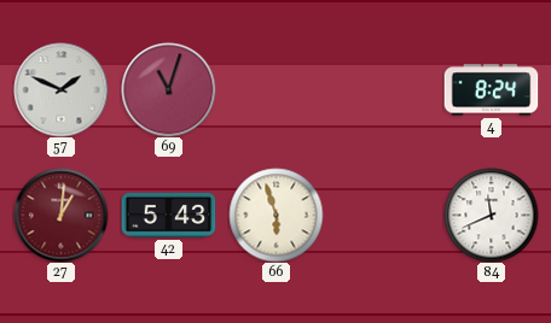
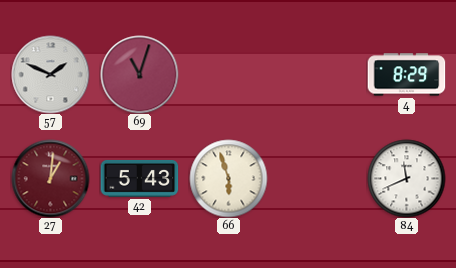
4: 8:24 -> 8:29
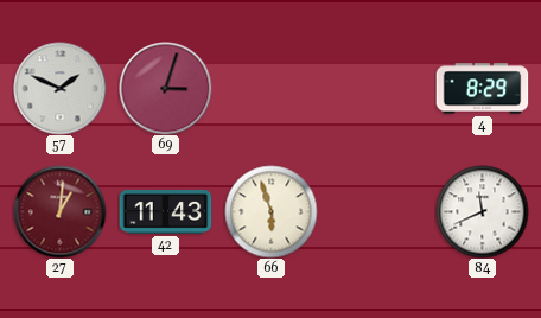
69: 11:03 -> 3:03
42: 5:43 -> 11:43
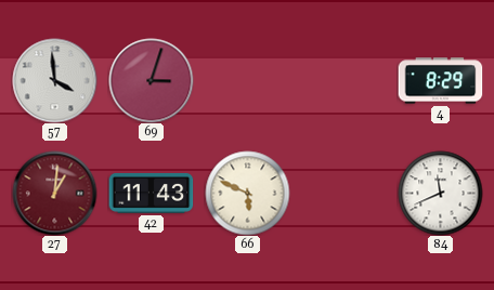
57: 1:49 -> 3:59
66: 5:57 -> 5:49
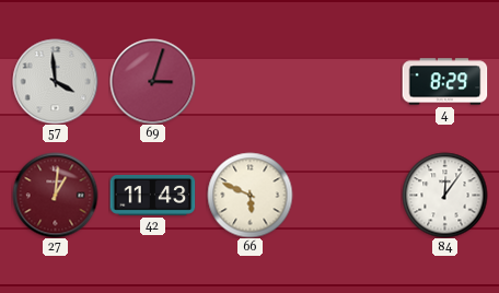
84: 11:41 -> 12:06
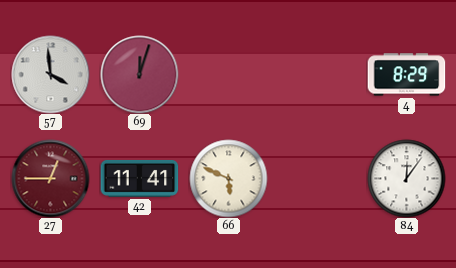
69: 3:03 -> 12:03
27: 1:01 -> 12:45
42: 11:43 -> 11:41
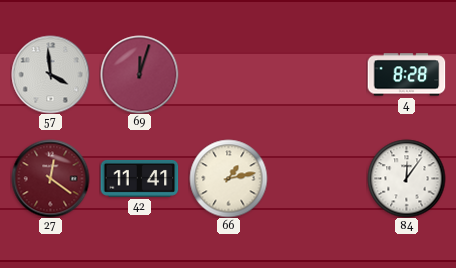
4: 8:29 -> 8:28
27: 12:45 -> 12:21
66: 5:49 -> 1:13
